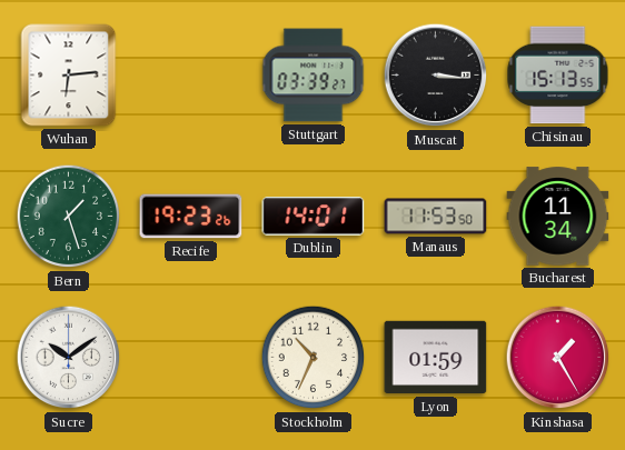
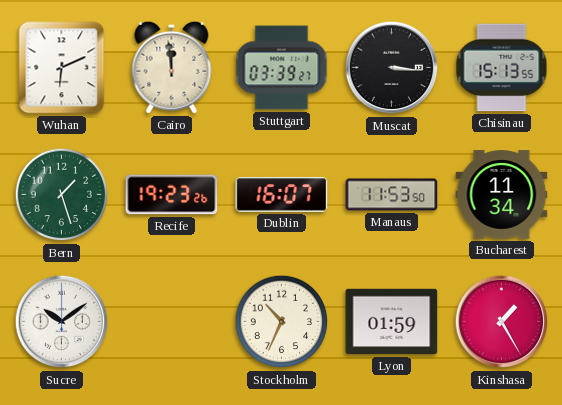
Wuhan: 6:14 -> 6:11
Cairo: none -> 11:59
Dublin: 14:01 -> 16:07
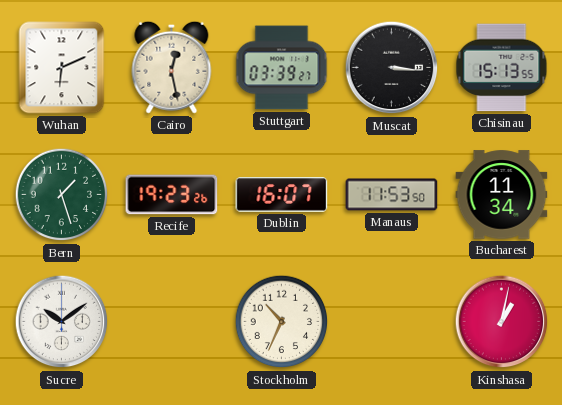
Cairo: 11:59 -> 12:28
Lyon: 01:59 -> none
Kinshasa: 1:25 -> 1:02
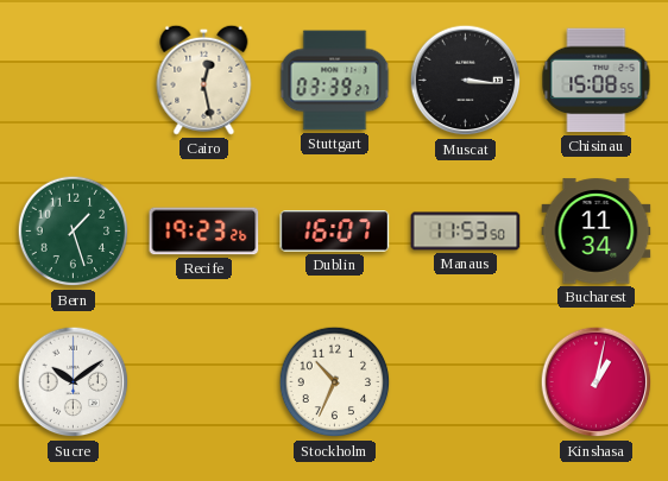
Wuhan: 6:11 -> none
Chisinau: 15:13 -> 15:08
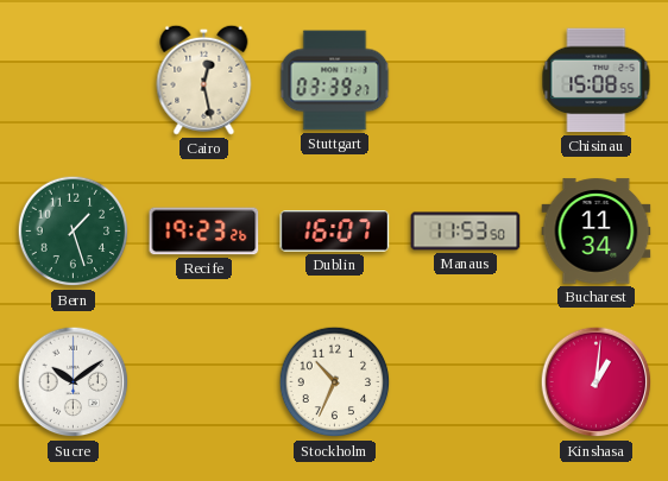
Muscat: 3:16 -> none
Kinshasa: 1:02 -> 1:01
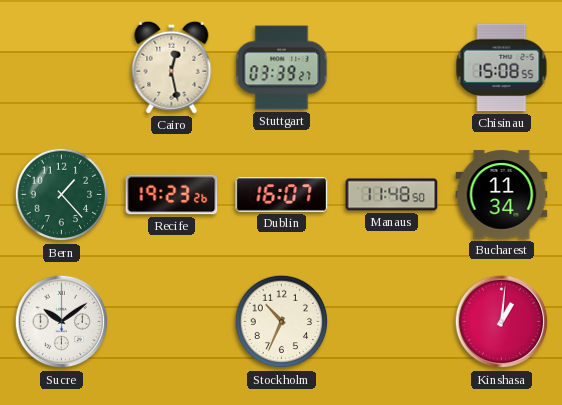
Bern: 1:27 -> 1:23
Manaus: 11:53 -> 11:48
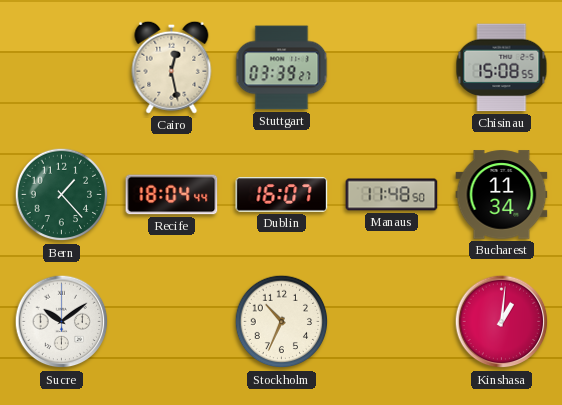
Recife: 19:23 -> 18:04
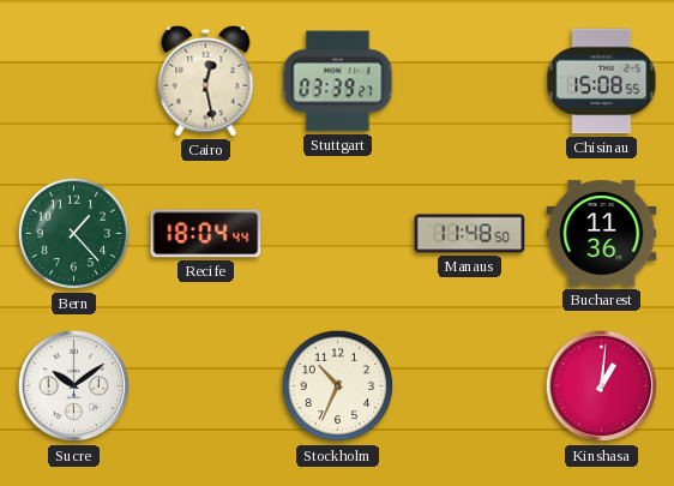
Dublin: 16:07 -> none
Bucharest: 11:34 -> 11:36
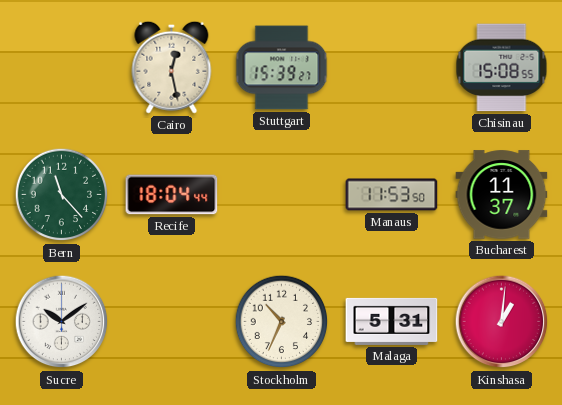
Stuttgart: 03:39 -> 15:39
Bern: 1:23 -> 11:23
Manaus: 11:48 -> 11:53
Bucharest: 11:36 -> 11:37
Malaga: none -> 5:31
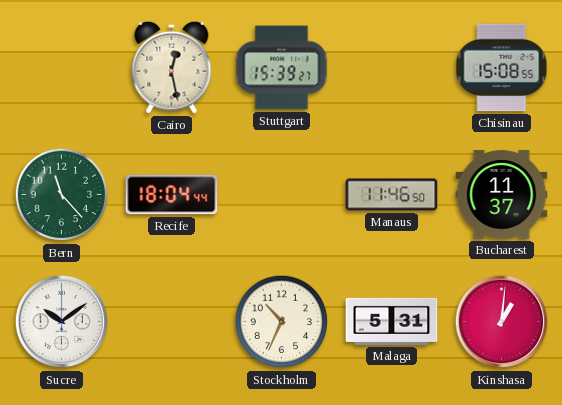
Manaus: 11:53 -> 11:46
